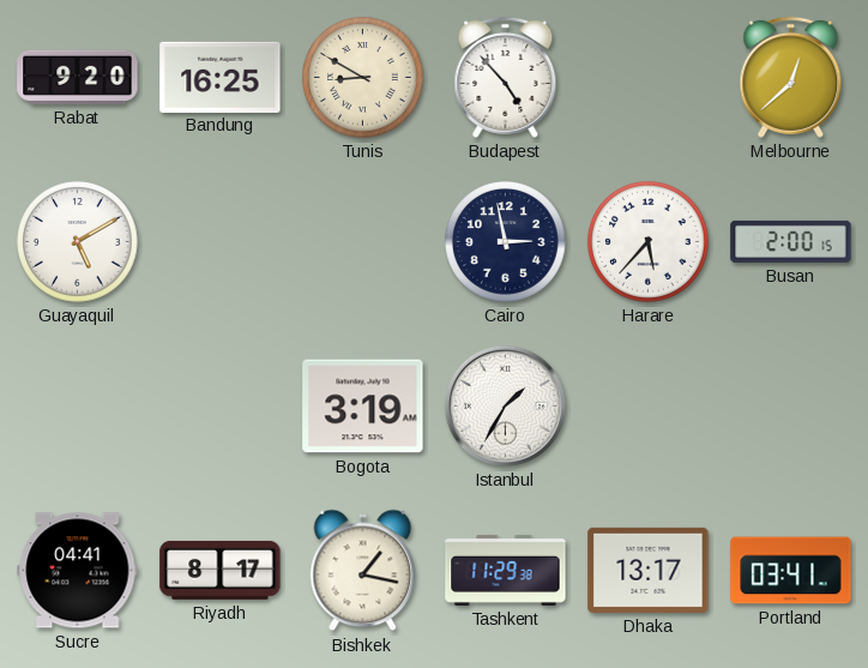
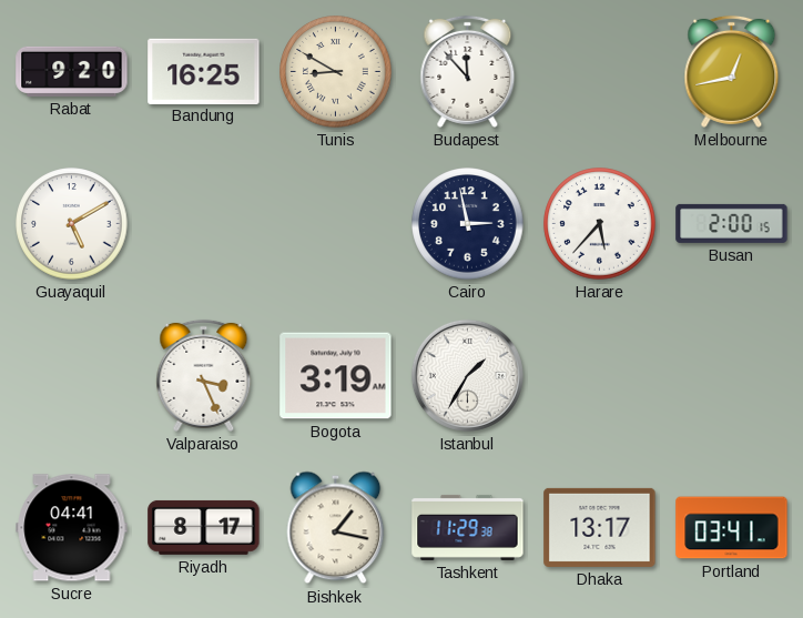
Budapest: 4:53 -> 11:53
Melbourne: 12:38 -> 12:43
Valparaiso: none -> 3:26
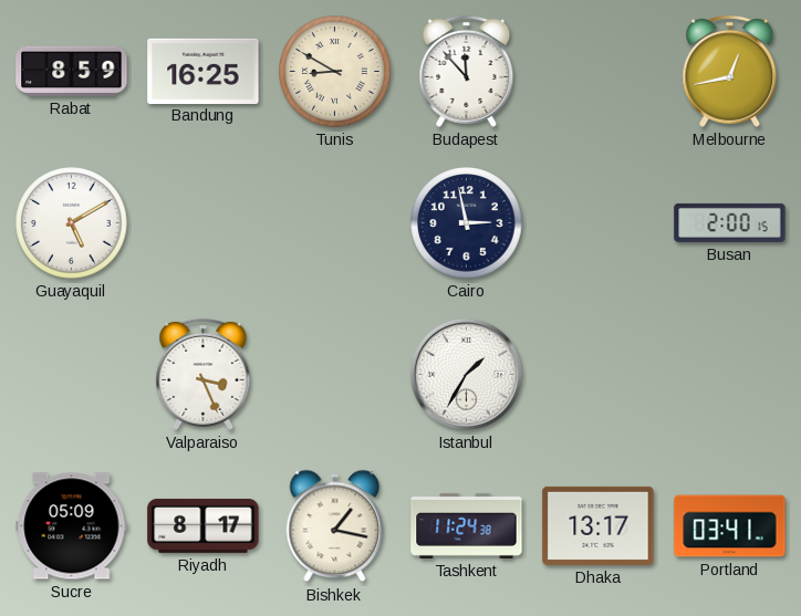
Rabat: 9:20 -> 8:59
Harare: 5:37 -> none
Bogota: 3:19 -> none
Sucre: 04:41 -> 05:09
Tashkent: 11:29 -> 11:24
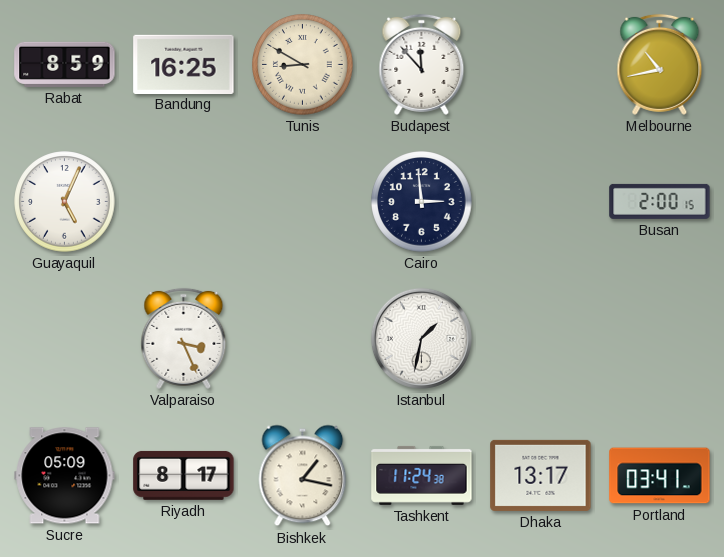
Melbourne: 12:43 -> 10:43
Guayaquil: 5:10 -> 5:04
Cairo: 2:58 -> 2:59
Istanbul: 1:35 -> 1:32
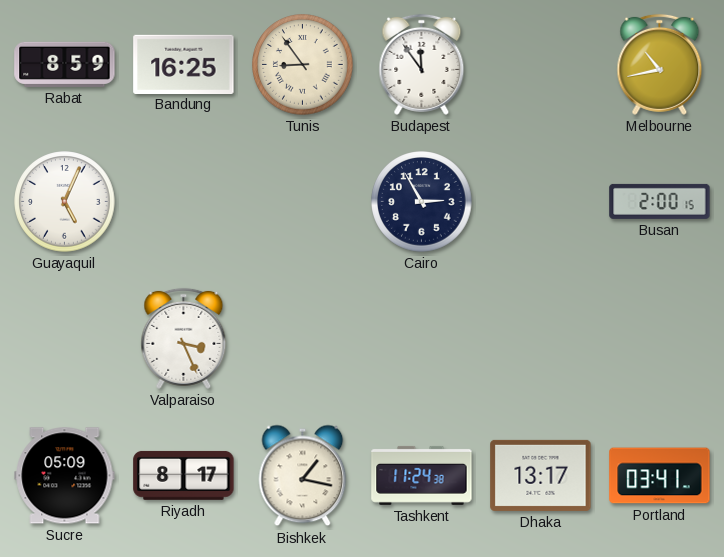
Tunis: 8:50 -> 8:54
Budapest: 11:53 -> 11:54
Cairo: 2:59 -> 2:55
Istanbul: 1:32 -> none
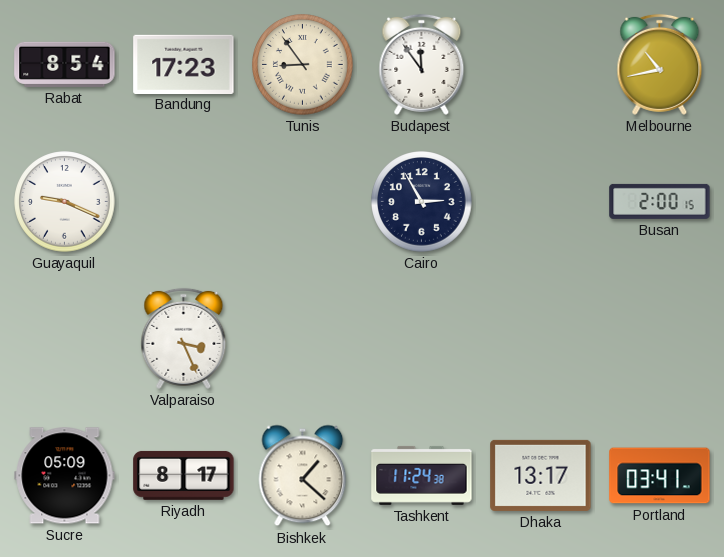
Rabat: 8:59 -> 8:54
Bandung: 16:25 -> 17:23
Guayaquil: 5:04 -> 9:19
Bishkek: 1:17 -> 1:22
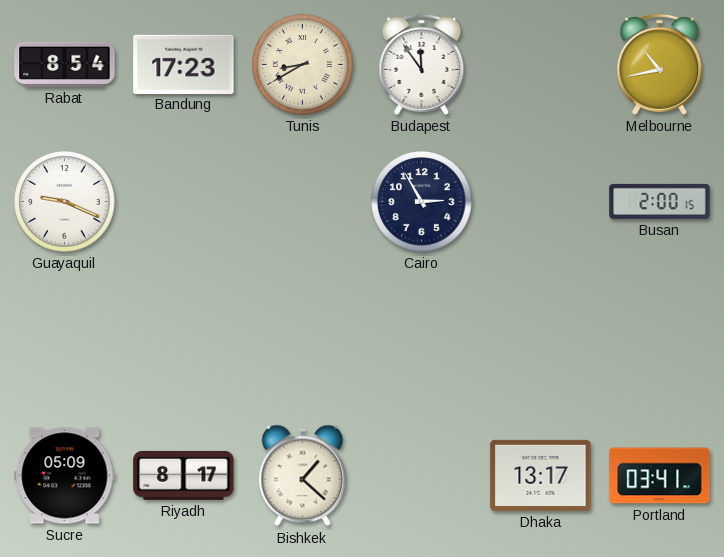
Tunis: 8:54 -> 8:40
Valparaiso: 3:26 -> none
Tashkent: 11:24 -> none
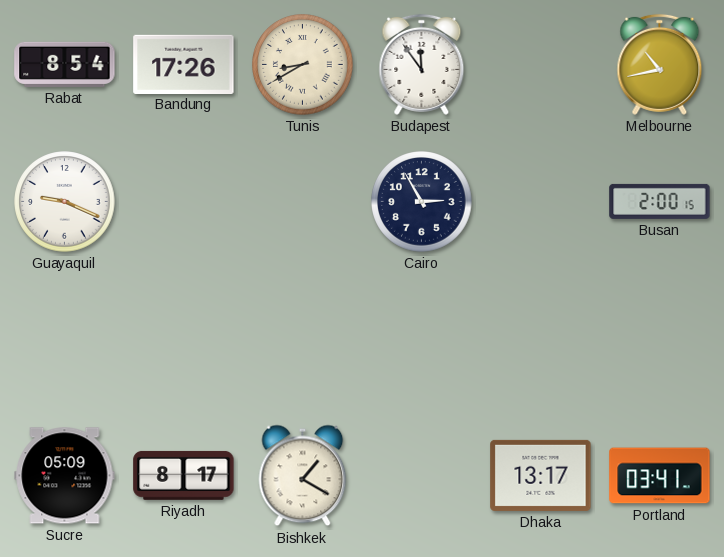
Bandung: 17:23 -> 17:26
Bishkek: 1:22 -> 1:20
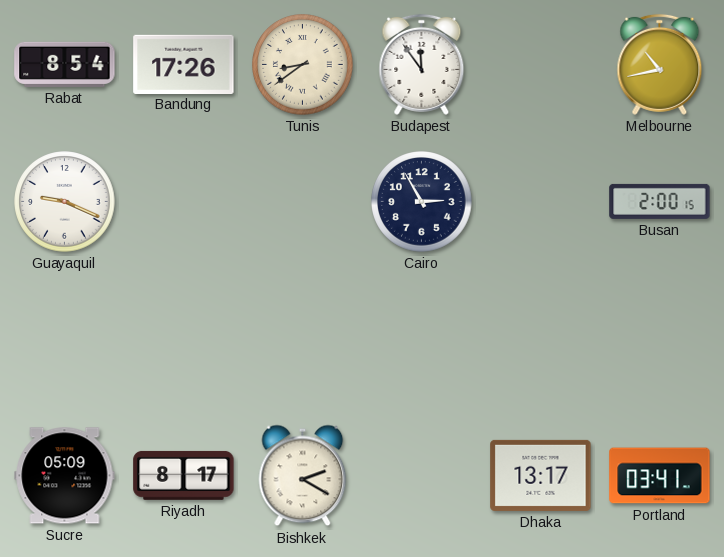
Tunis: 8:40 -> 8:39
Bishkek: 1:20 -> 2:20
